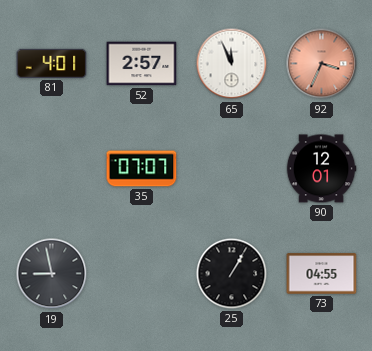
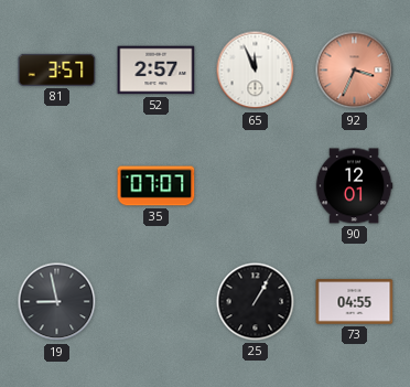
81: 4:01 -> 3:57
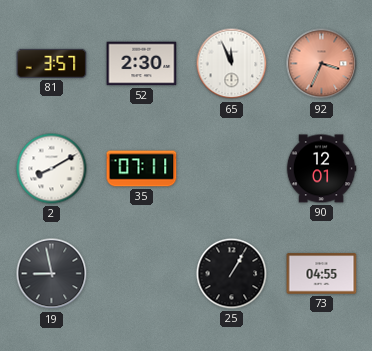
52: 2:57 -> 2:30
2: none -> 8:10
35: 07:07 -> 07:11
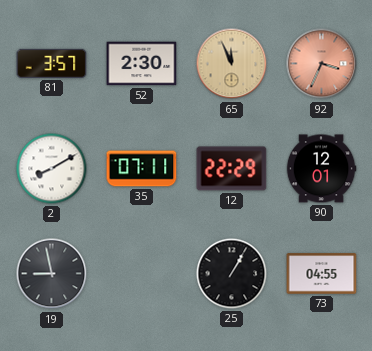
65 dial: white -> champagne
12: none -> 22:29
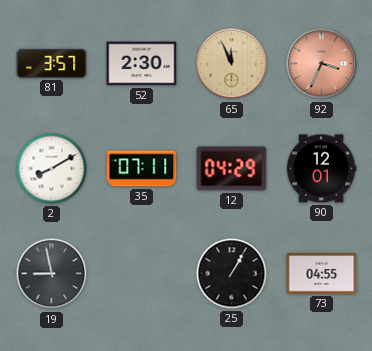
12: 22:29 -> 04:29
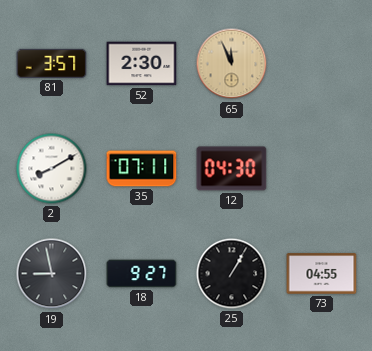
92: 3:34 -> none
12: 04:29 -> 04:30
90: 12:01 -> none
18: none -> 9:27
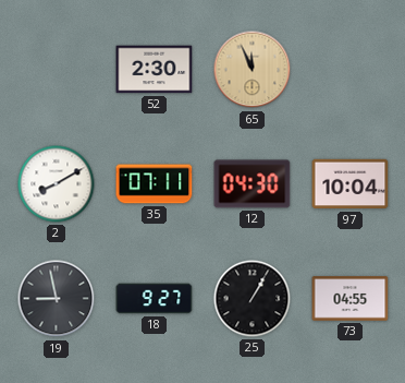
81: 3:57 -> none
97: none -> 10:04
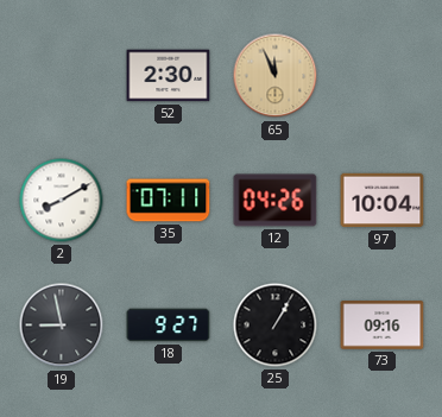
12: 04:30 -> 04:26
73: 04:55 -> 09:16
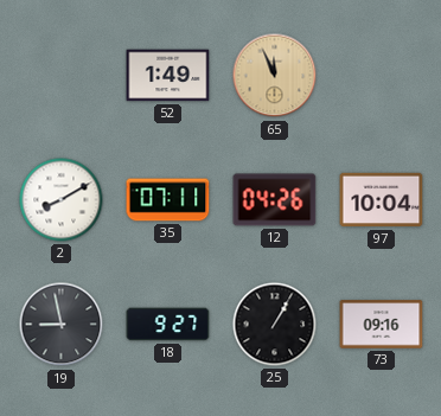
52: 2:30 -> 1:49
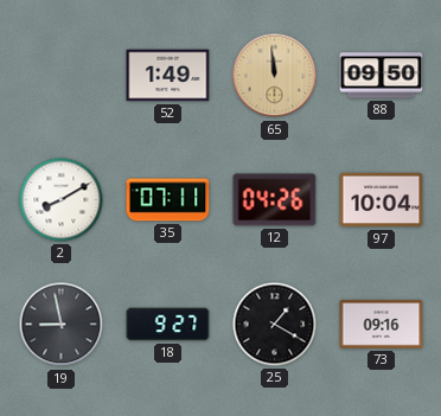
65: 11:56 -> 11:59
88: none -> 09:50
25: 1:05 -> 1:20
